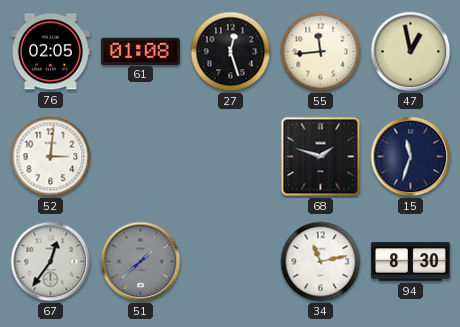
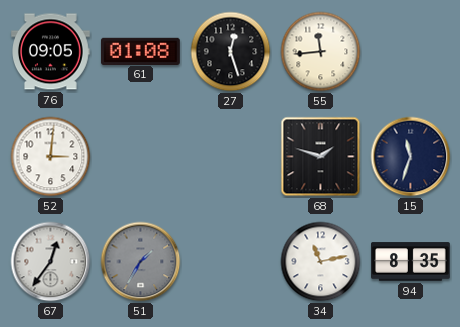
76: 02:05 -> 09:05
47: 12:58 -> none
51: 1:38 -> 1:35
94: 8:30 -> 8:35
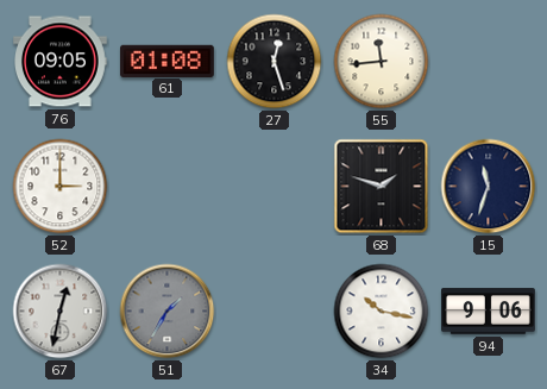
52: 3:01 -> 3:00
67: 12:36 -> 12:32
34: 11:13 -> 10:17
94: 8:35 -> 9:06
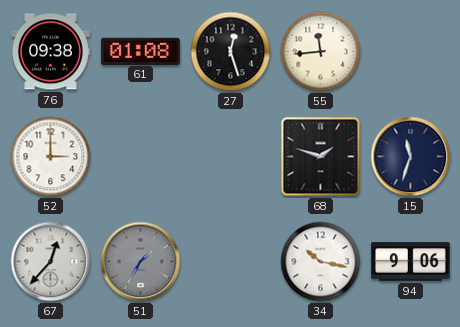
76: 09:05 -> 09:38
67: 12:32 -> 12:37
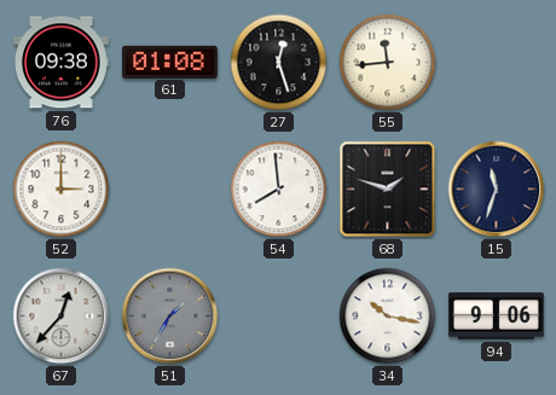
54: none -> 7:59
